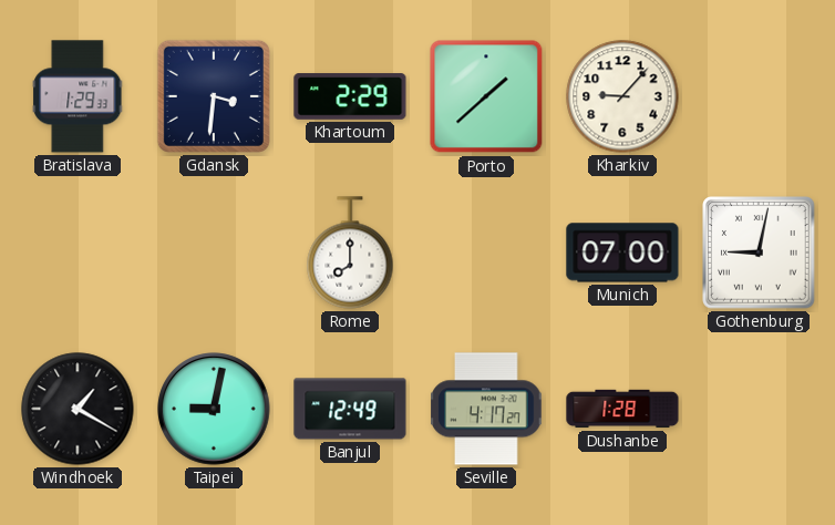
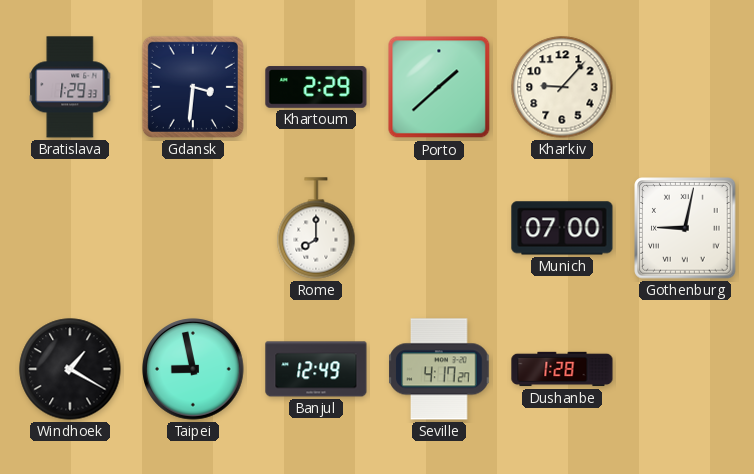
Taipei: 9:02 -> 8:58
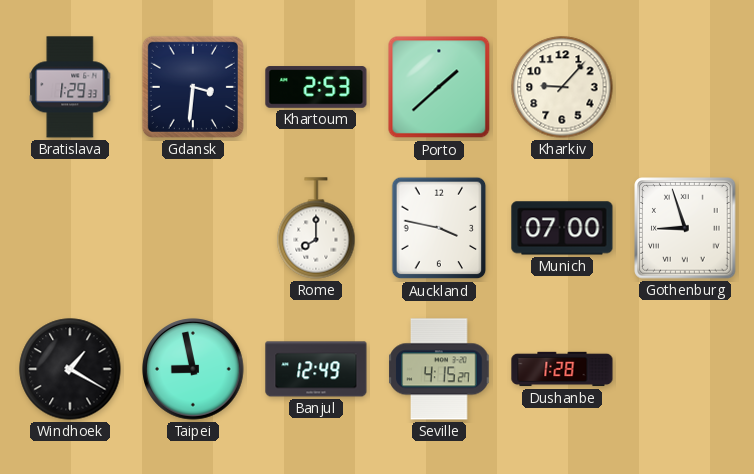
Khartoum: 2:29 -> 2:53
Auckland: none -> 3:47
Gothenburg: 9:02 -> 8:57
Seville: 4:17 -> 4:15
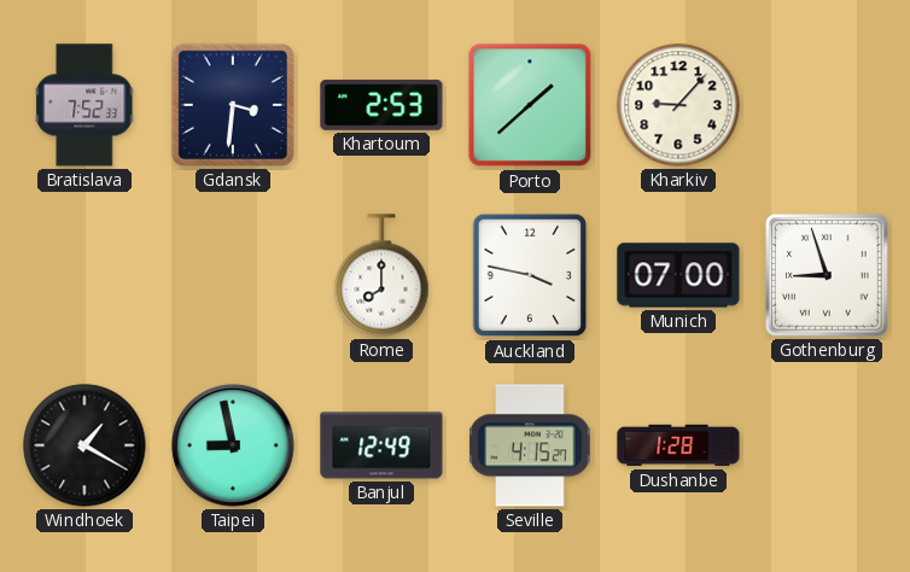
Bratislava: 1:29 -> 7:52
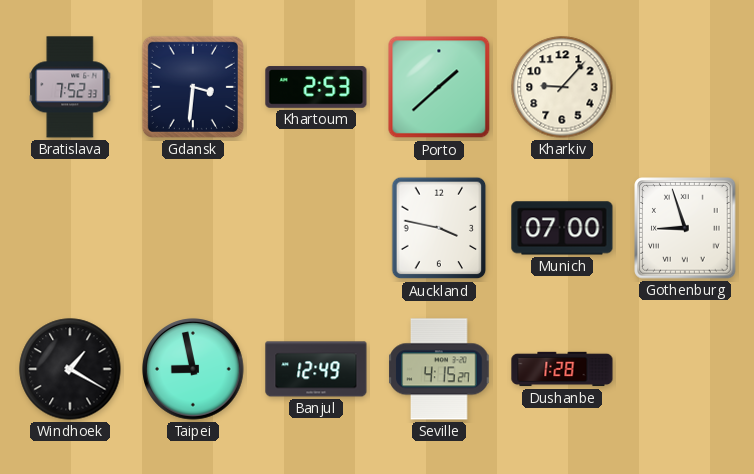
Rome: 8:00 -> none
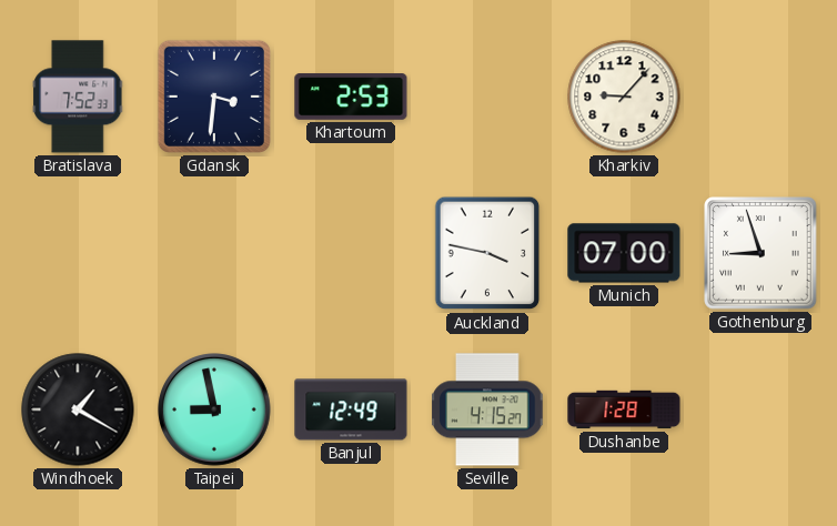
Porto: 1:38 -> none
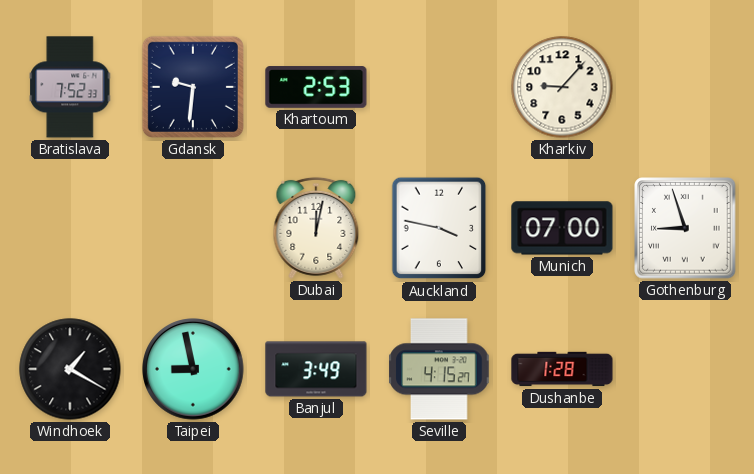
Gdansk: 3:31 -> 9:31
Dubai: none -> 12:02
Banjul: 12:49 -> 3:49
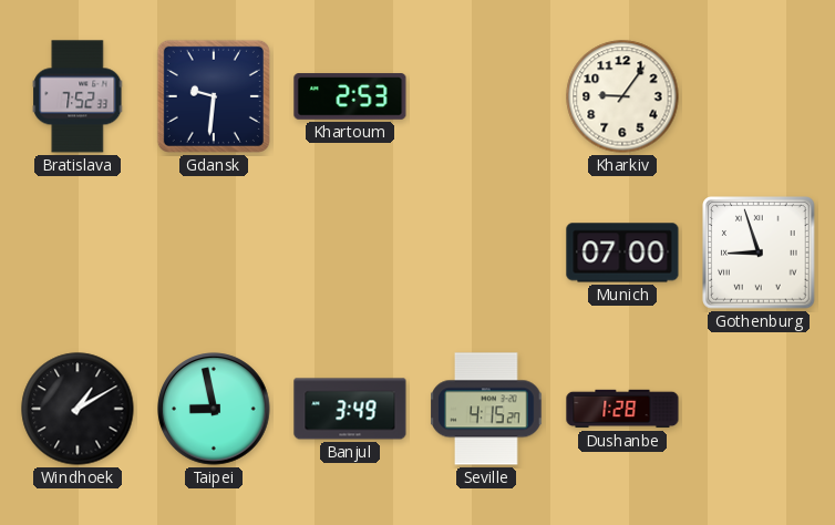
Kharkiv: 9:07 -> 9:06
Dubai: 12:02 -> none
Auckland: 3:47 -> none
Windhoek: 1:20 -> 1:10
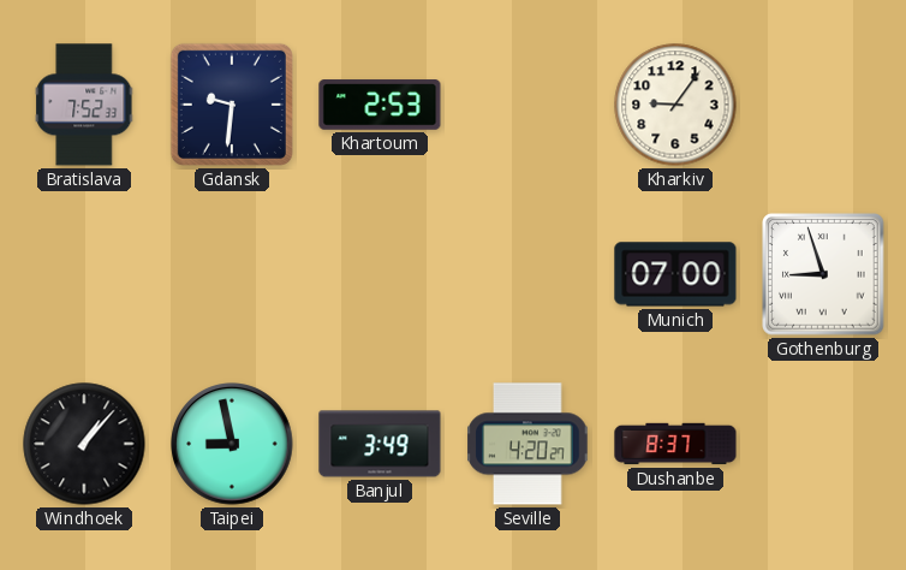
Windhoek: 1:10 -> 1:07
Seville: 4:15 -> 4:20
Dushanbe: 1:28 -> 8:37
